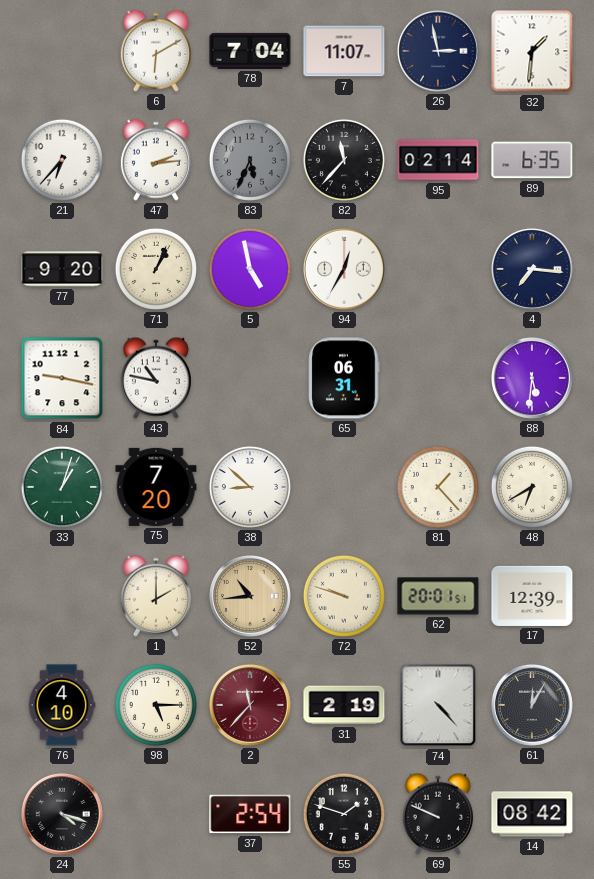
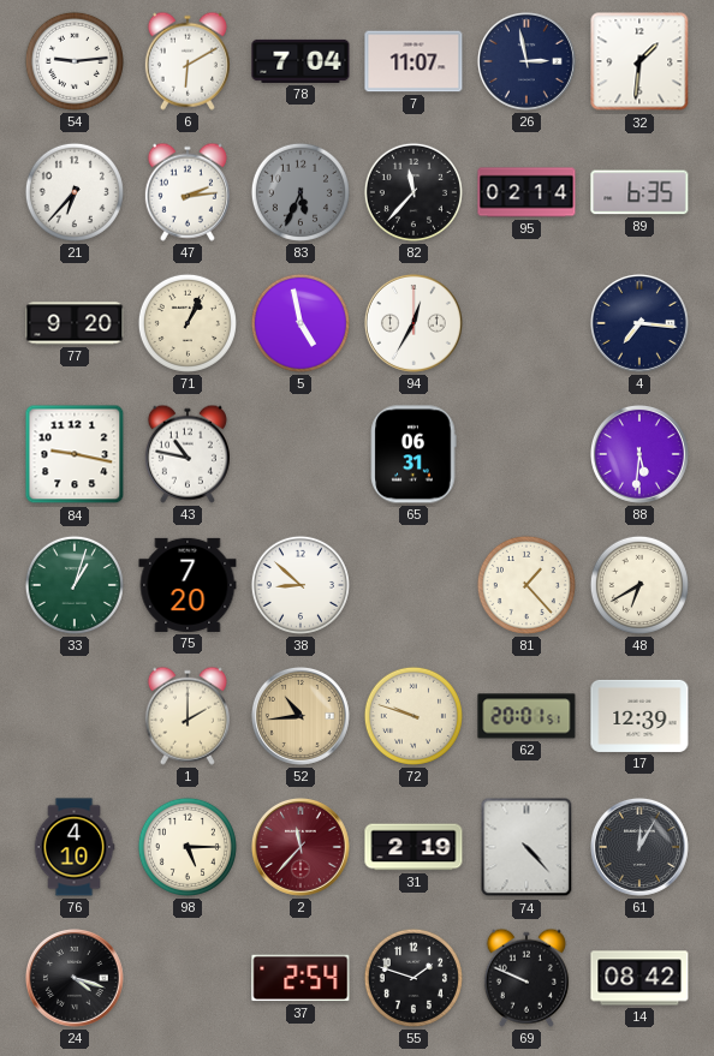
54: none -> 9:14
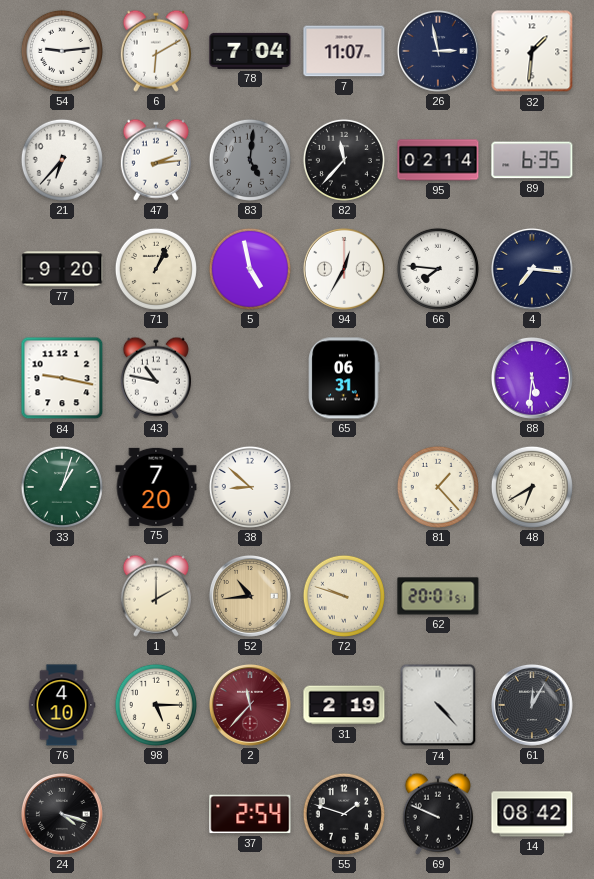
83: 5:34 -> 5:01
66: none -> 7:46
17: 12:39 -> none
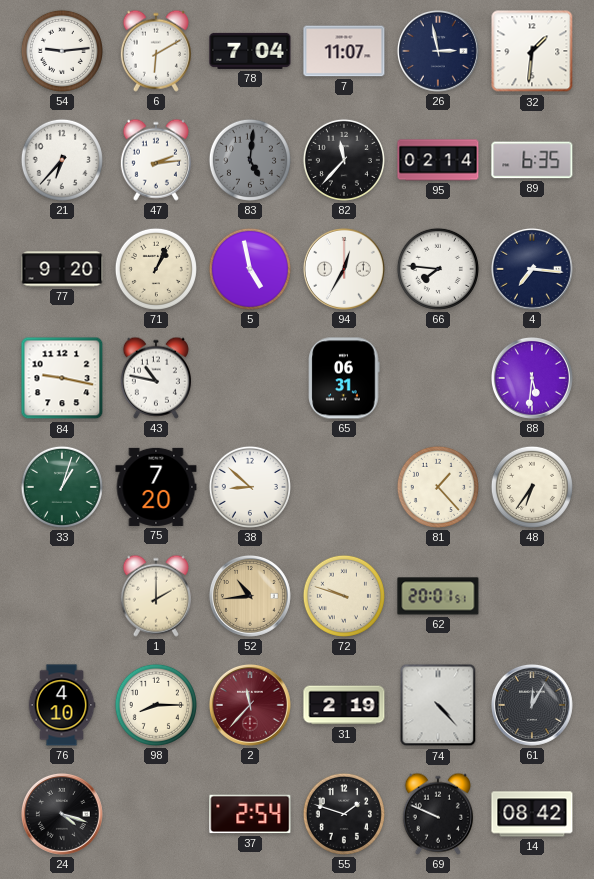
48: 6:40 -> 6:36
98: 5:15 -> 8:15
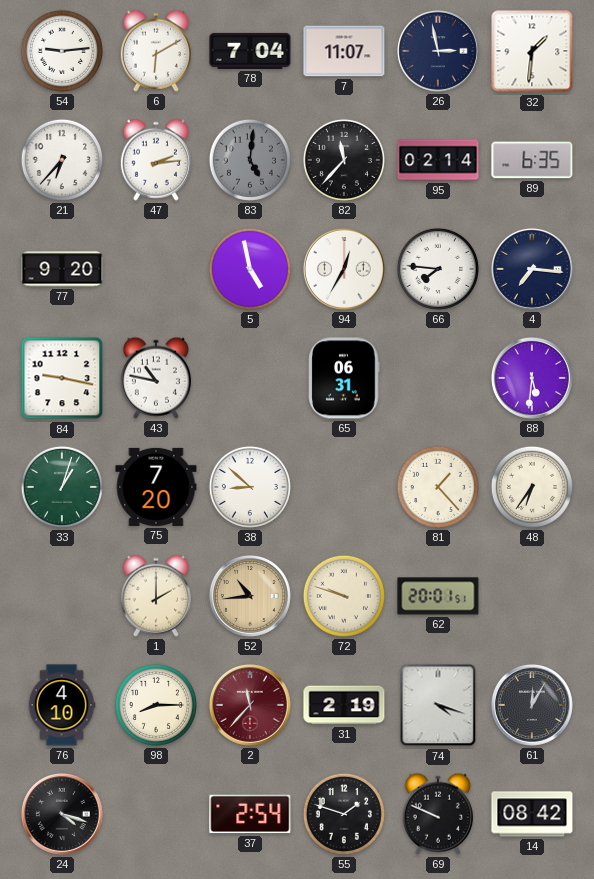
71: 1:04 -> none
74: 4:23 -> 4:18
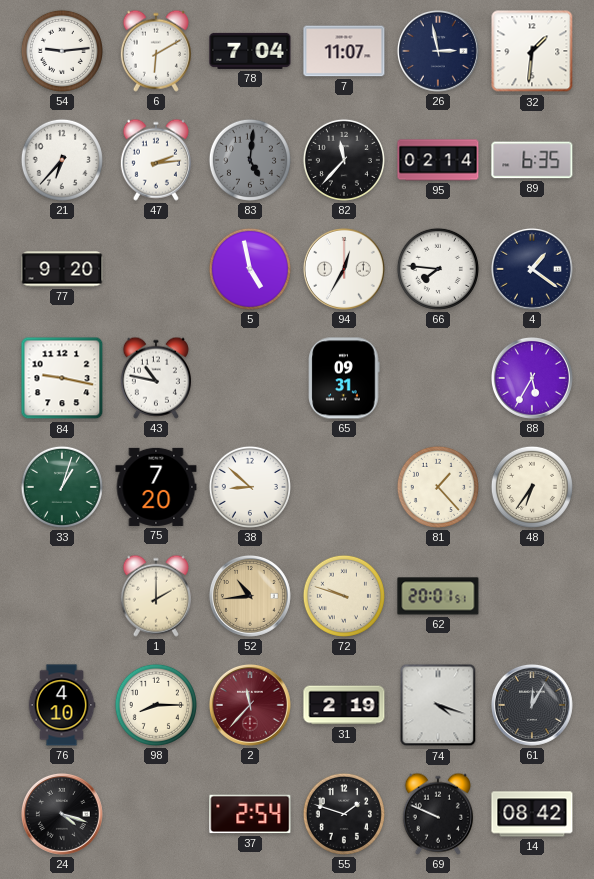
4: 7:16 -> 1:21
65: 06:31 -> 09:31
88: 5:31 -> 5:35
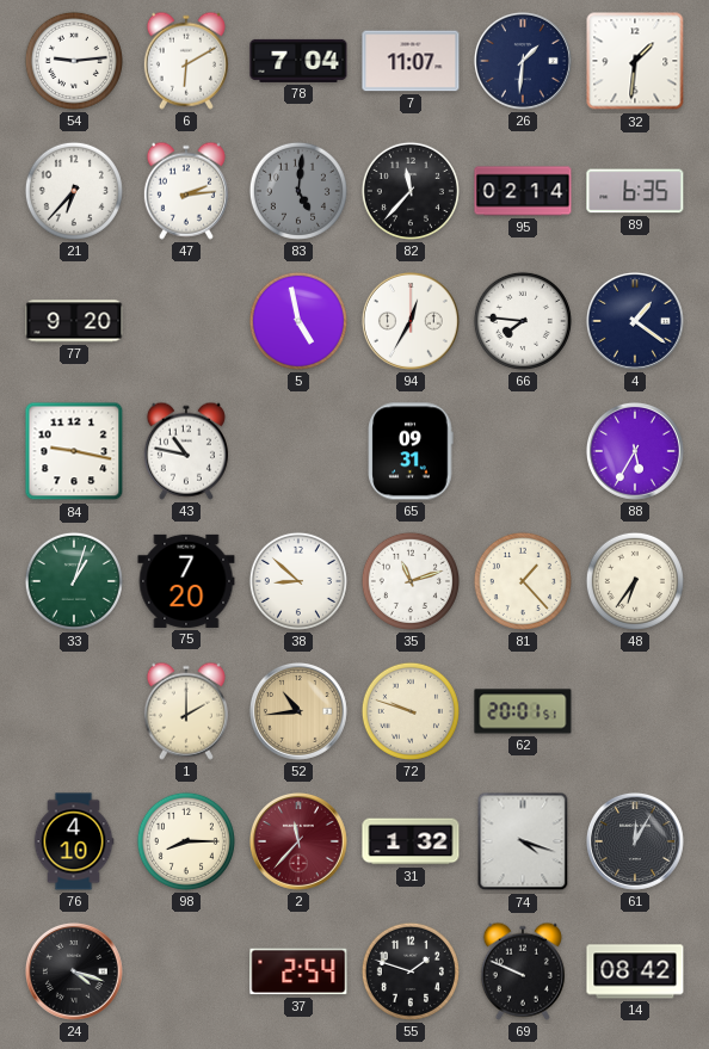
26: 2:58 -> 1:31
35: none -> 11:12
31: 2:19 -> 1:32
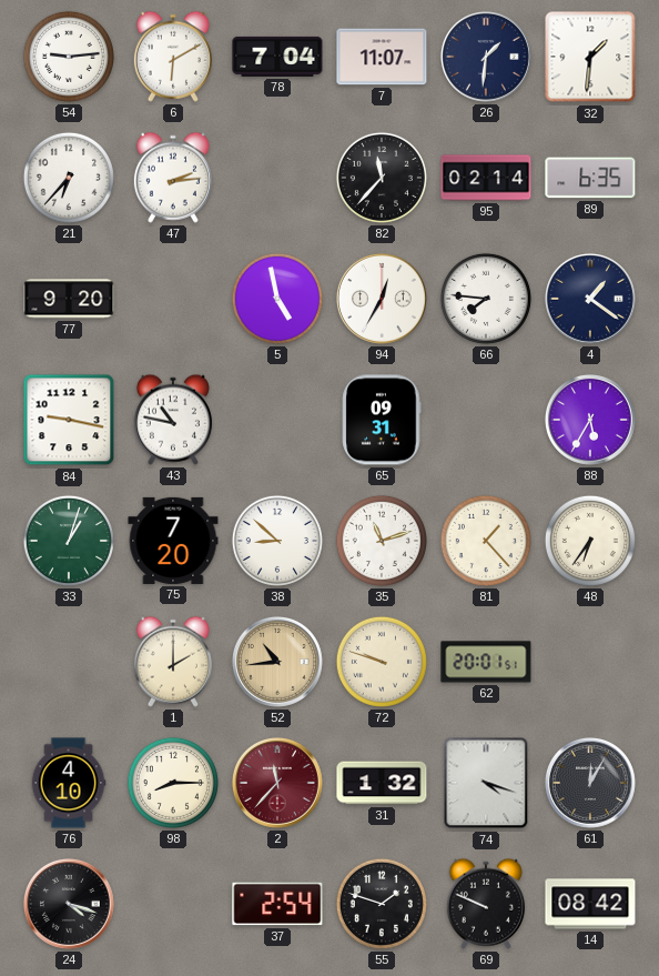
83: 5:01 -> none
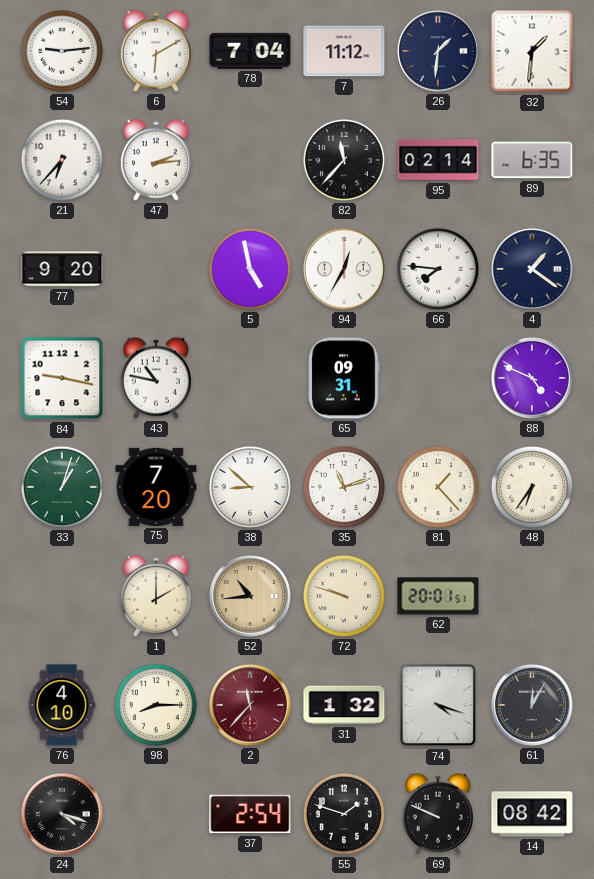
7: 11:07 -> 11:12
88: 5:35 -> 4:49
